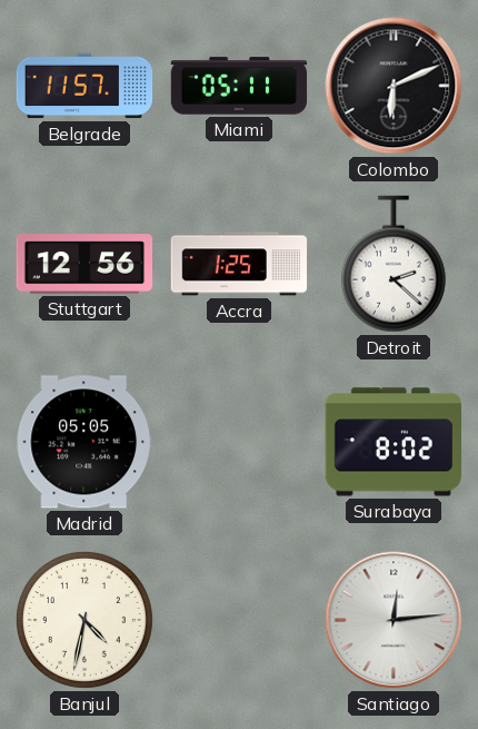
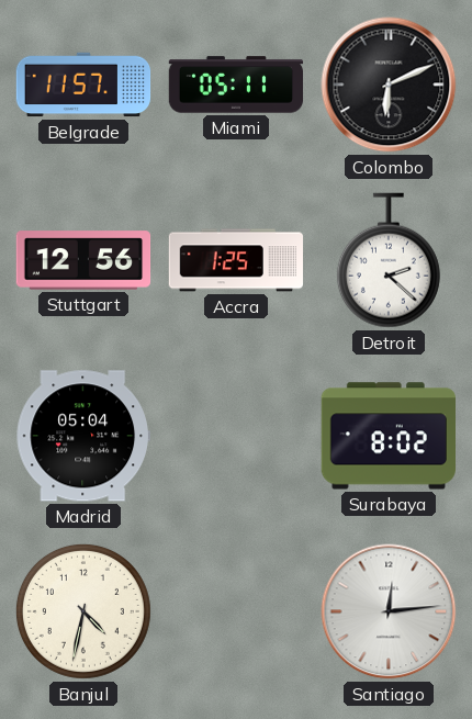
Madrid: 05:05 -> 05:04
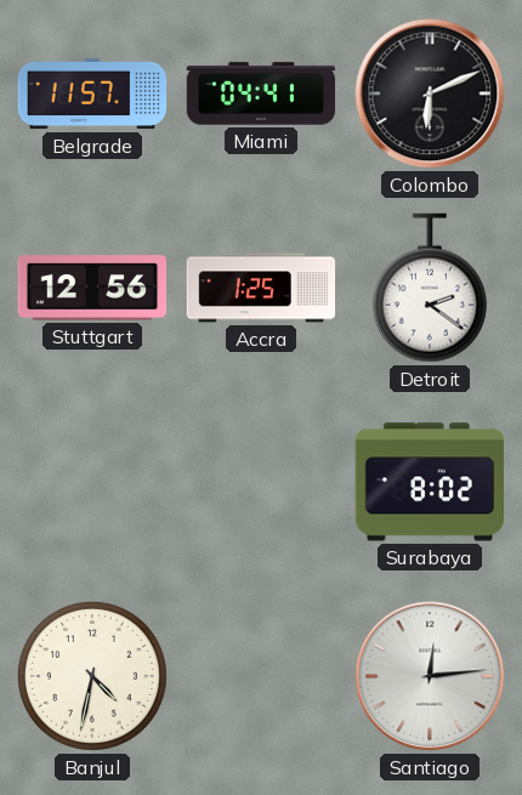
Miami: 05:11 -> 04:41
Detroit: 2:22 -> 2:21
Madrid: 05:04 -> none
